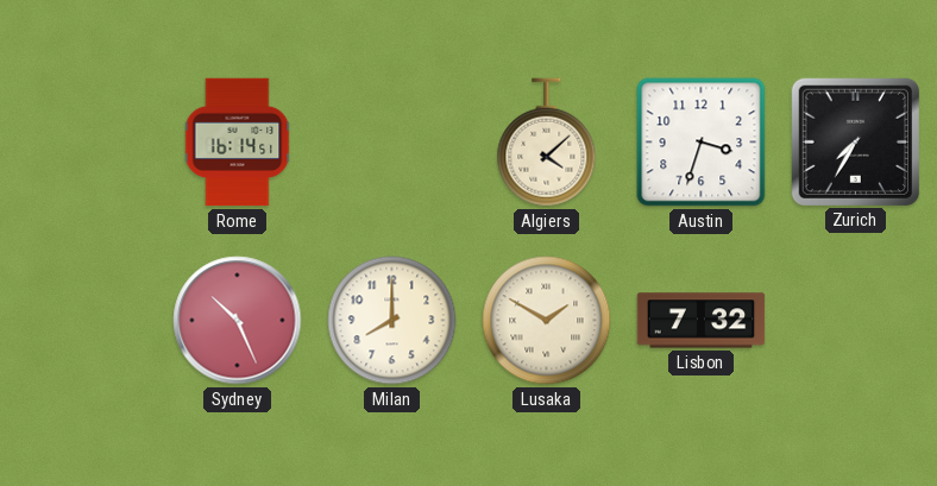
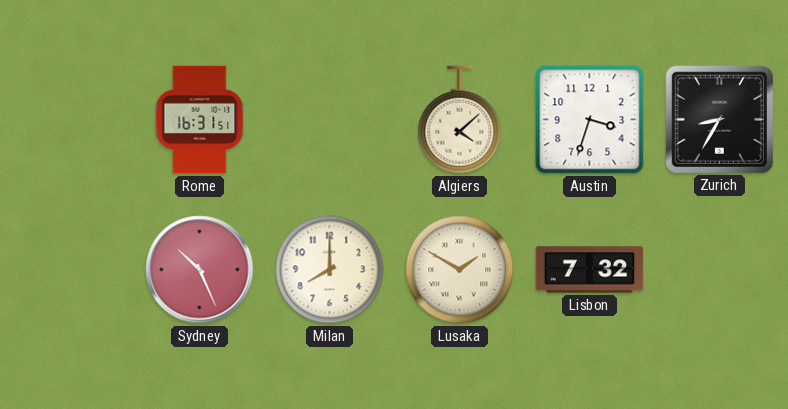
Rome: 16:14 -> 16:31
Zurich: 7:35 -> 8:35
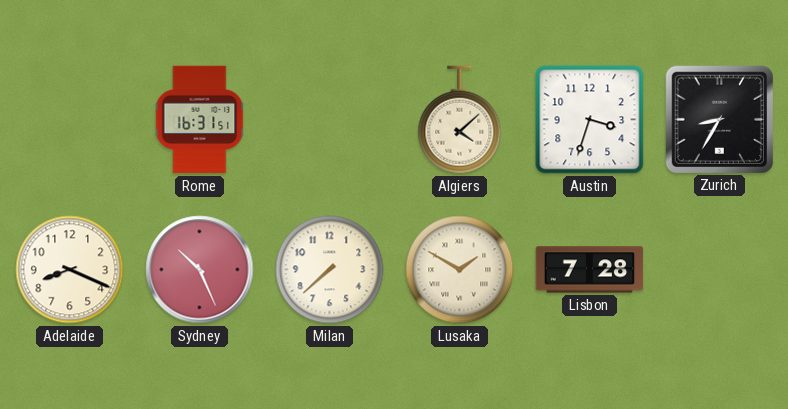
Adelaide: none -> 8:19
Milan: 8:00 -> 7:38
Lisbon: 7:32 -> 7:28
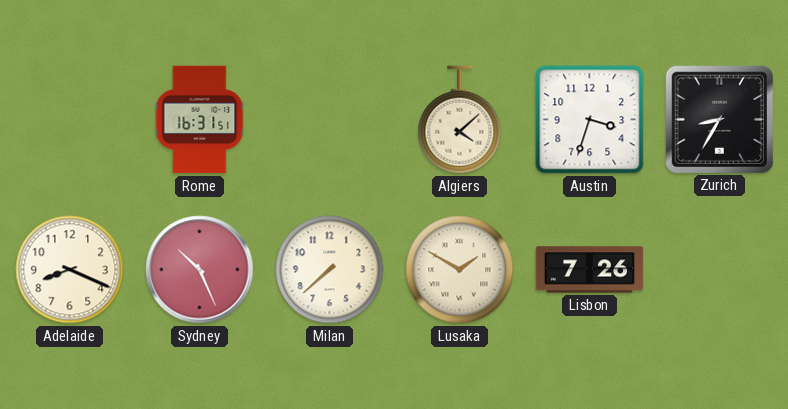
Lisbon: 7:28 -> 7:26
